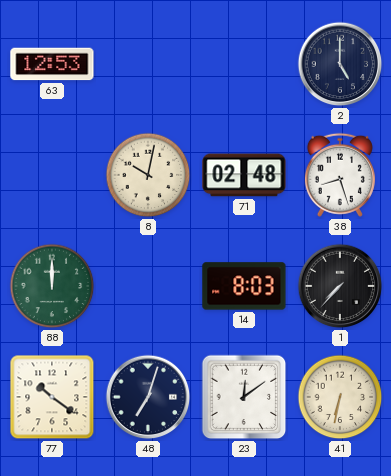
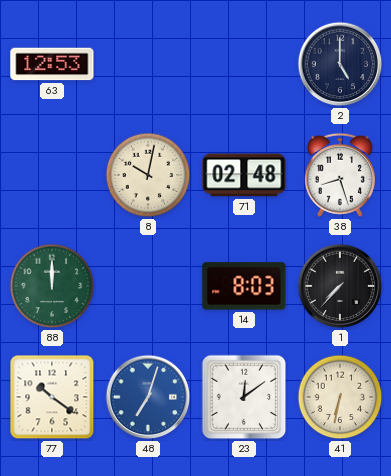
48 dial: navy -> blue
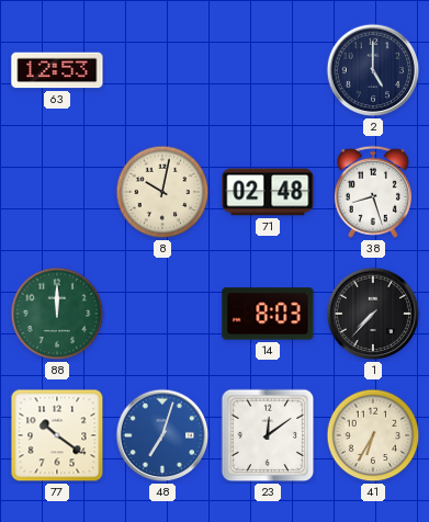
41: 6:32 -> 6:35
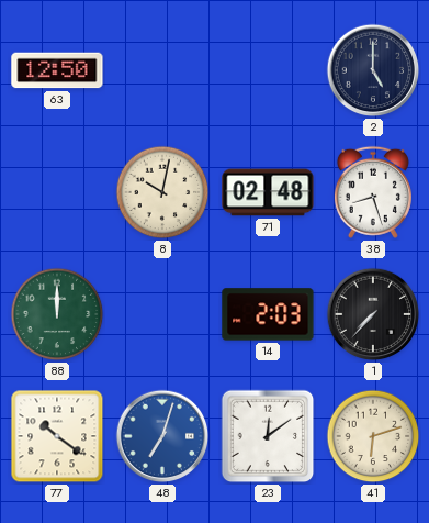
63: 12:53 -> 12:50
14: 8:03 -> 2:03
41: 6:35 -> 6:12
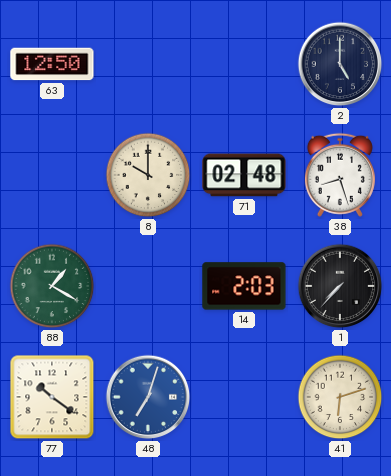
8: 10:02 -> 10:00
88: 12:00 -> 1:20
23: 12:09 -> none
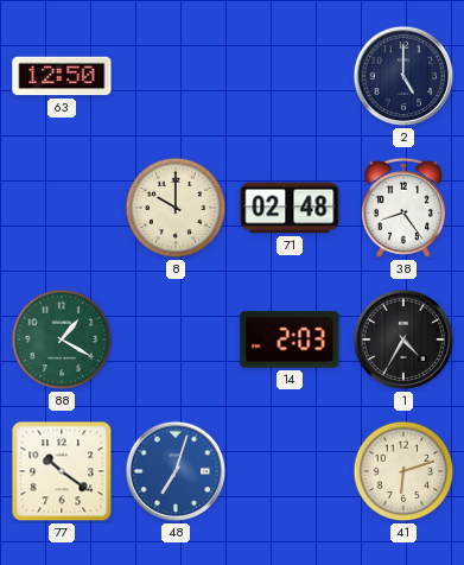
38: 8:27 -> 8:24
1: 7:37 -> 4:35
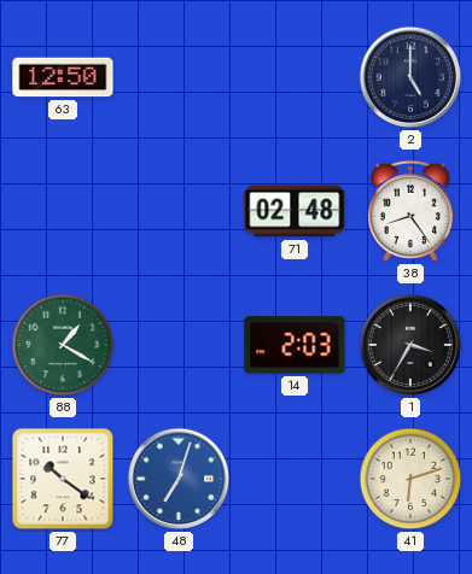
8: 10:00 -> none
1: 4:35 -> 3:35
